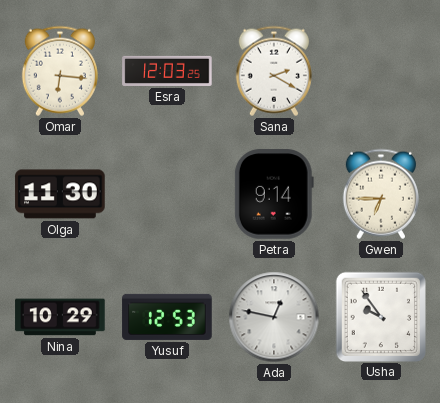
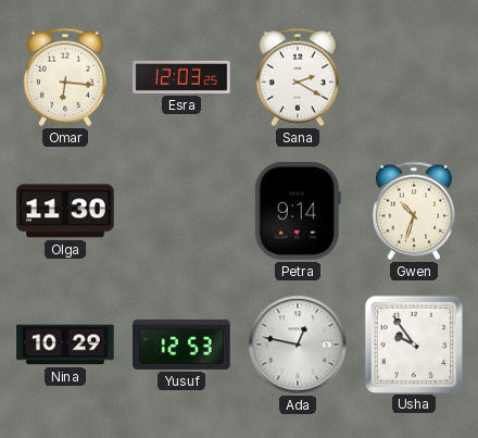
Gwen: 6:45 -> 10:33
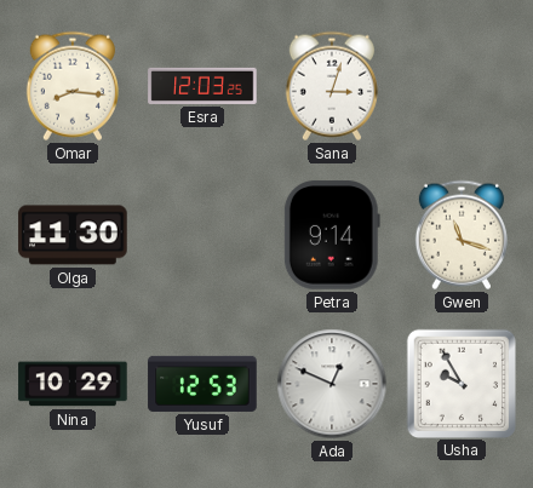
Omar: 6:16 -> 8:16
Sana: 2:20 -> 3:03
Gwen: 10:33 -> 11:18
Ada: 12:47 -> 12:49
Usha: 9:54 -> 9:55
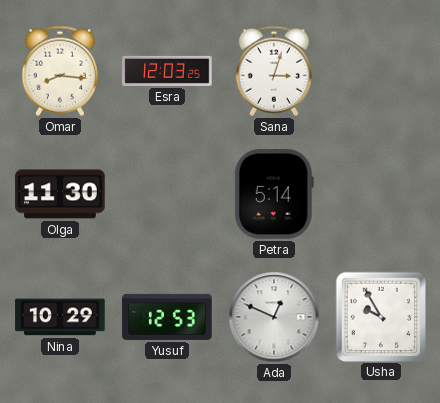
Petra: 9:14 -> 5:14
Gwen: 11:18 -> none
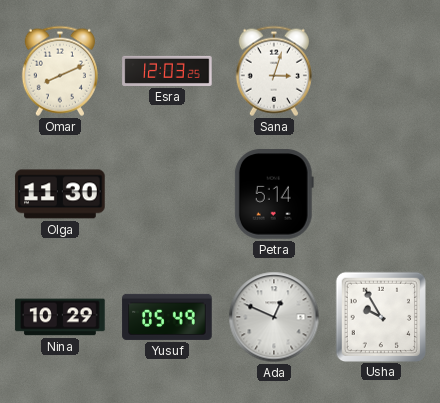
Omar: 8:16 -> 8:11
Yusuf: 12:53 -> 05:49
